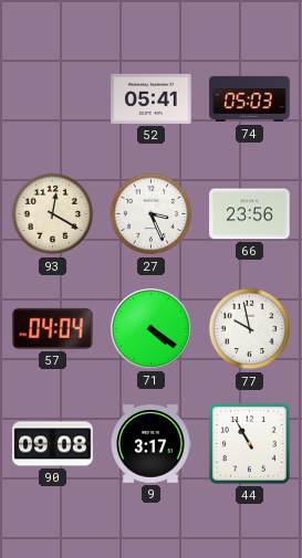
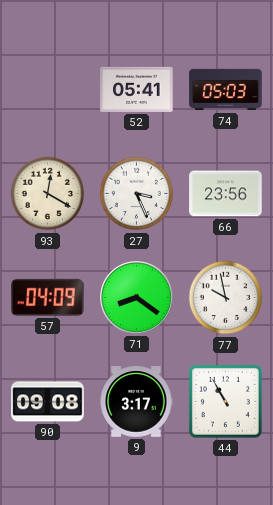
57: 04:04 -> 04:09
71: 4:21 -> 8:21
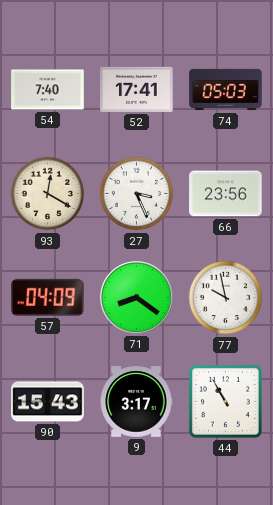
54: none -> 7:40
52: 05:41 -> 17:41
90: 09:08 -> 15:43
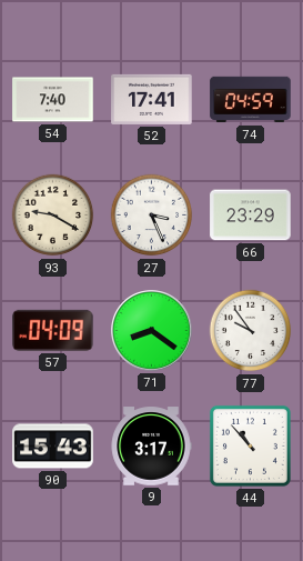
74: 05:03 -> 04:59
93: 12:20 -> 9:20
66: 23:56 -> 23:29
77: 9:58 -> 9:54
44: 10:55 -> 10:53
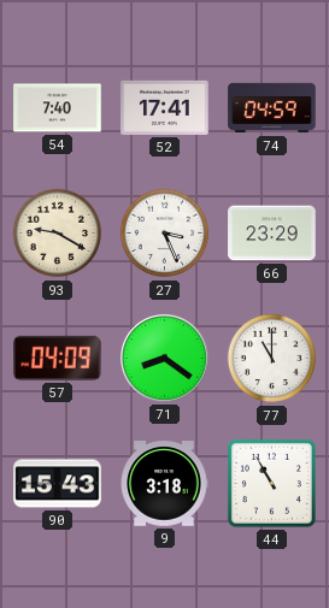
77: 9:54 -> 11:00
9: 3:17 -> 3:18
44: 10:53 -> 10:55
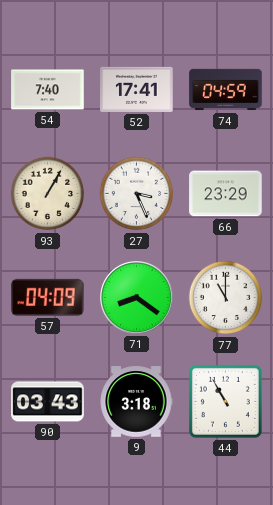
93: 9:20 -> 1:05
90: 15:43 -> 03:43
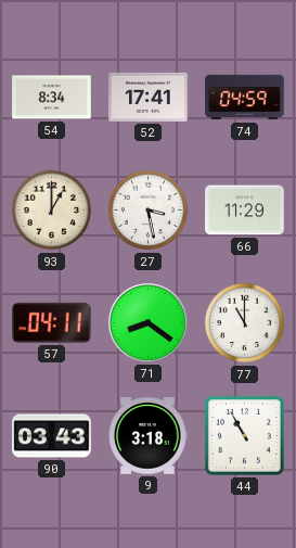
54: 7:40 -> 8:34
93: 1:05 -> 1:00
27: 3:26 -> 3:28
66: 23:29 -> 11:29
57: 04:09 -> 04:11
